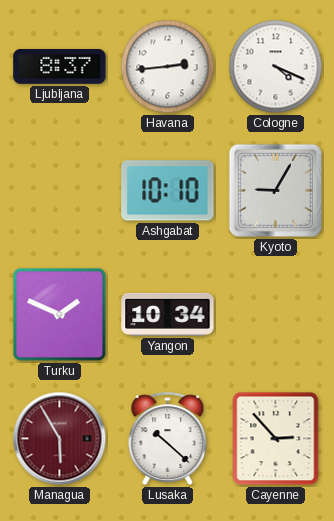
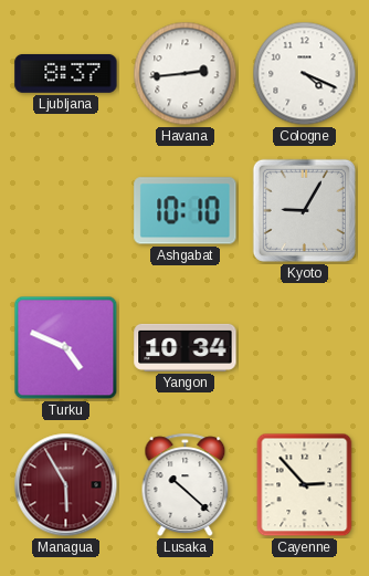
Turku: 1:49 -> 4:49
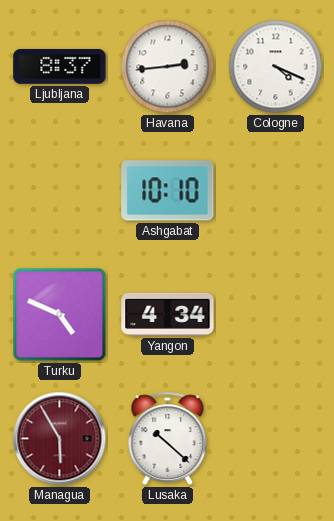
Kyoto: 9:05 -> none
Yangon: 10:34 -> 4:34
Cayenne: 2:53 -> none
